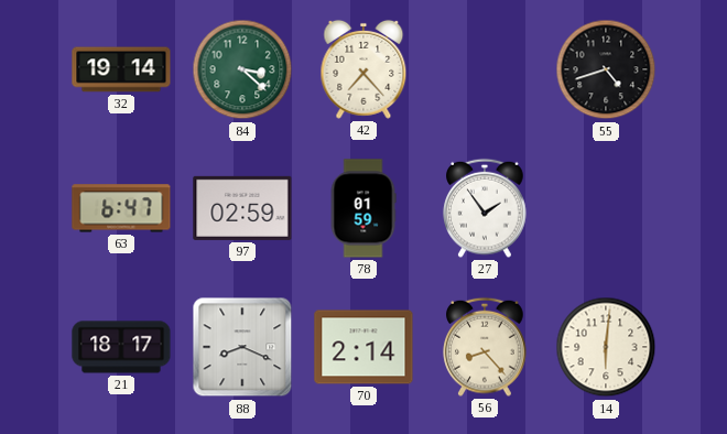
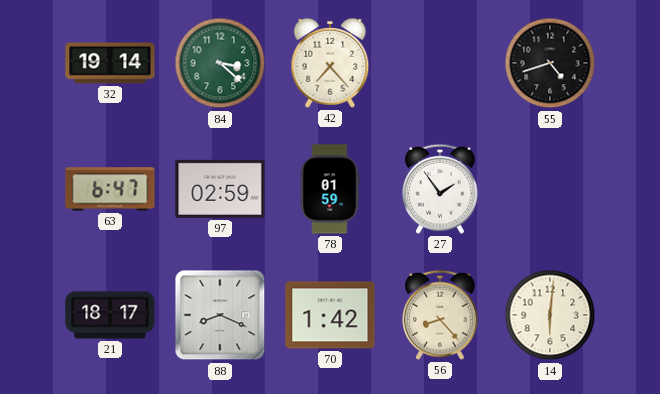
70: 2:14 -> 1:42
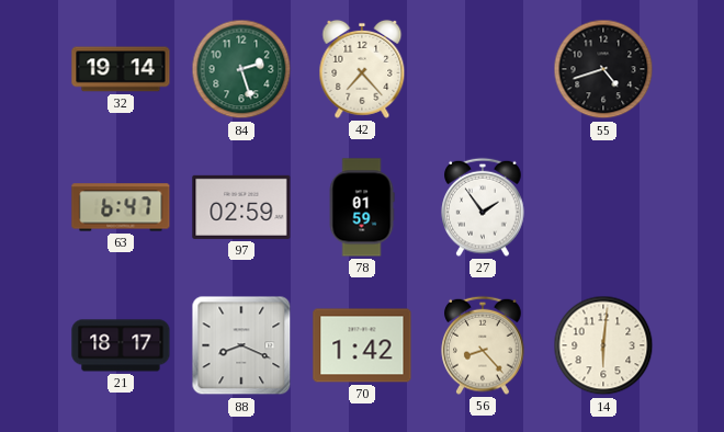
84: 3:22 -> 2:27
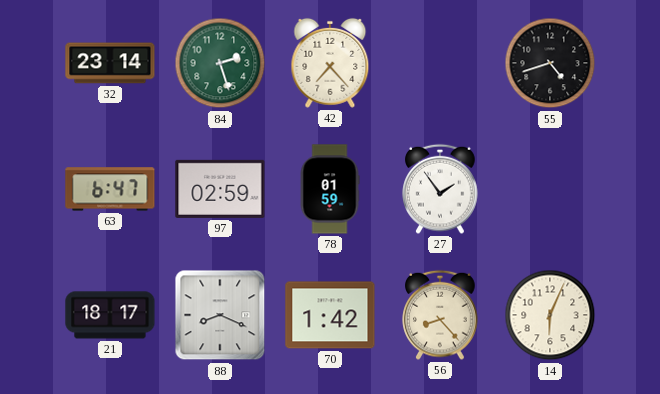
32: 19:14 -> 23:14
14: 6:01 -> 6:04
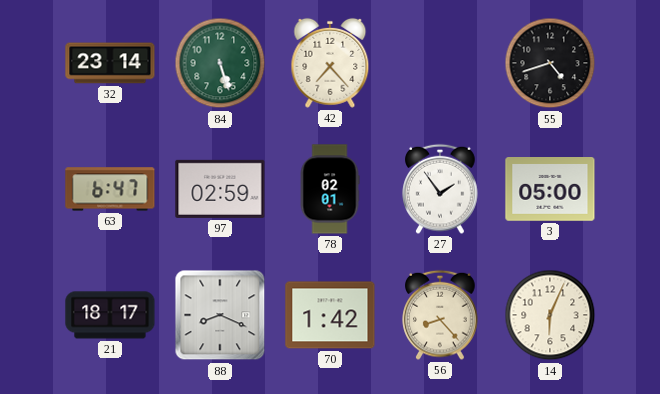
84: 2:27 -> 5:27
78: 01:59 -> 02:01
3: none -> 05:00
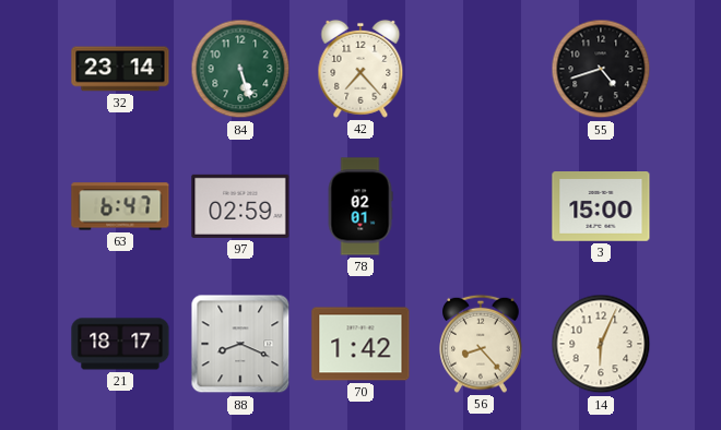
27: 1:54 -> none
3: 05:00 -> 15:00
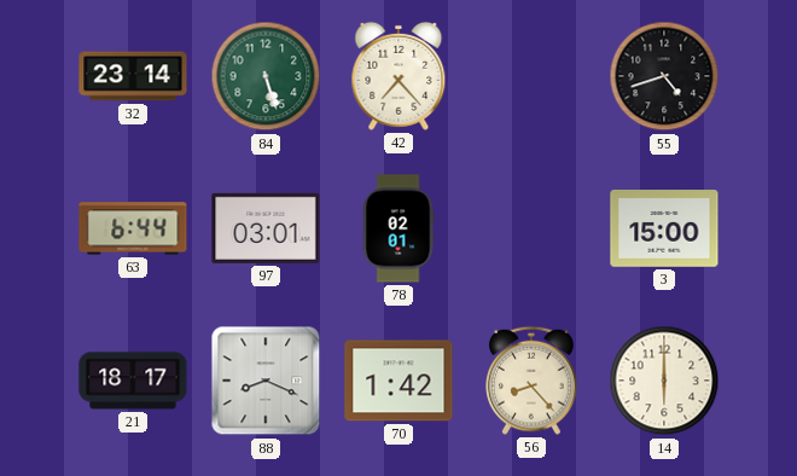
63: 6:47 -> 6:44
97: 02:59 -> 03:01
14: 6:04 -> 6:00
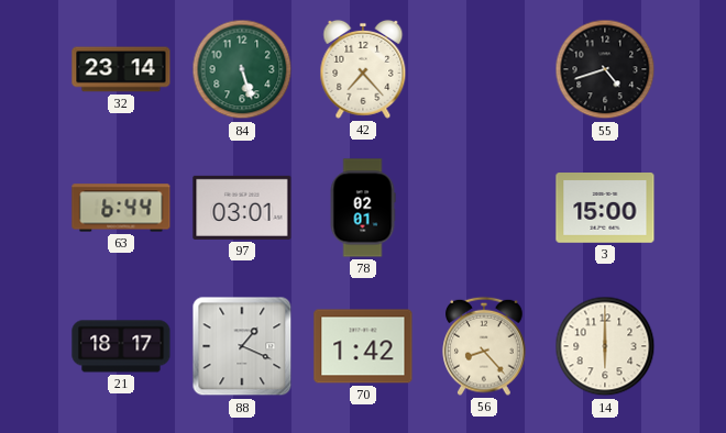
88: 8:19 -> 1:19
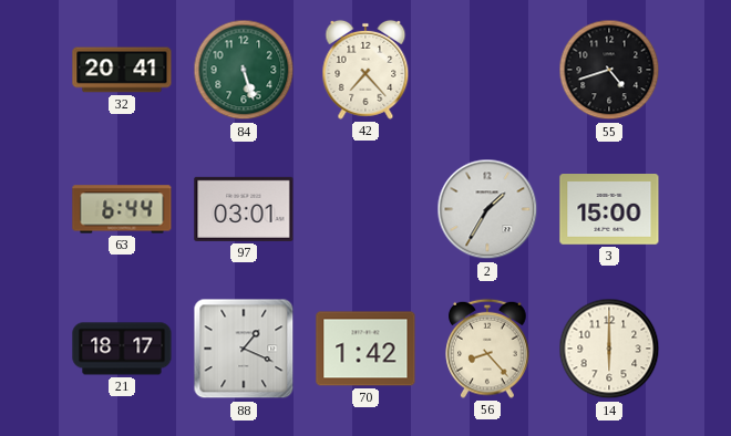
32: 23:14 -> 20:41
78: 02:01 -> none
2: none -> 1:35
